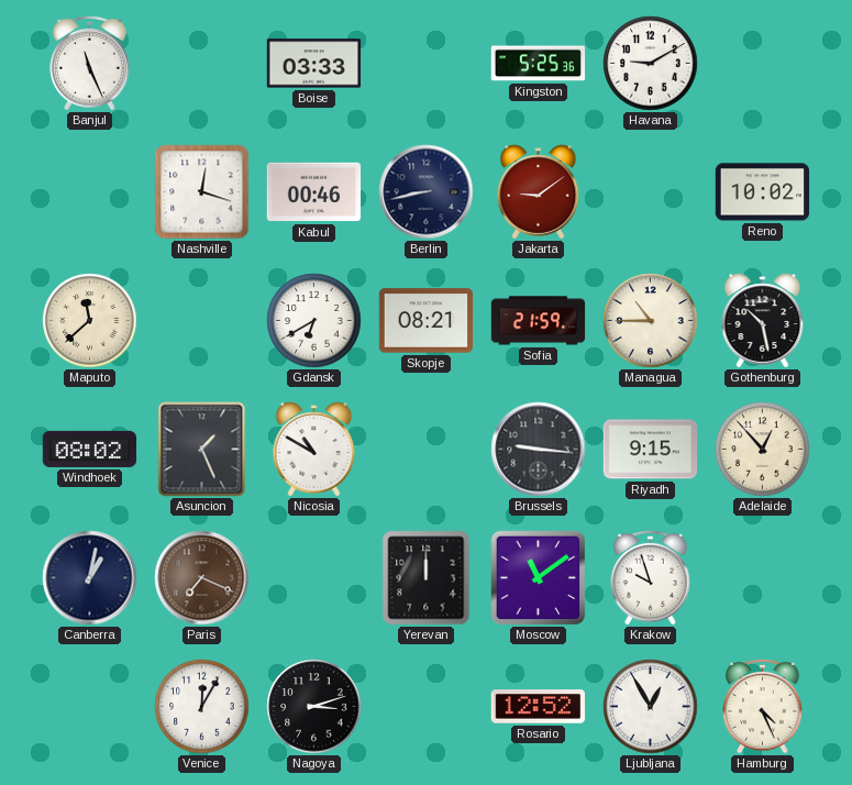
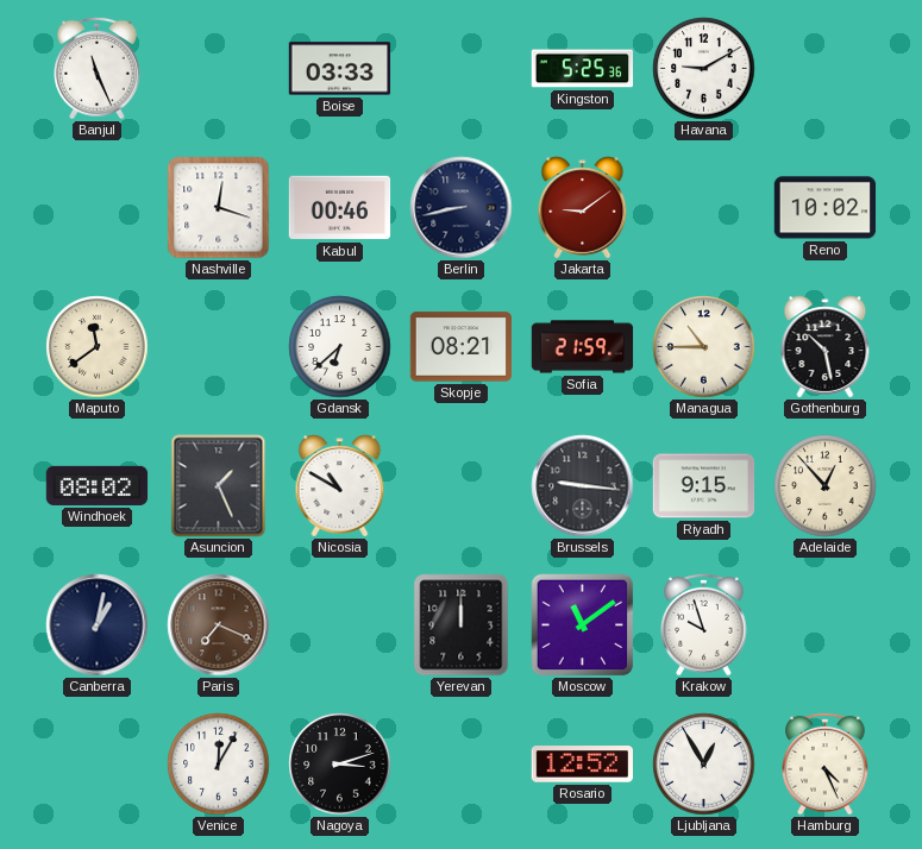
Maputo: 11:38 -> 11:39
Gdansk: 6:40 -> 6:38
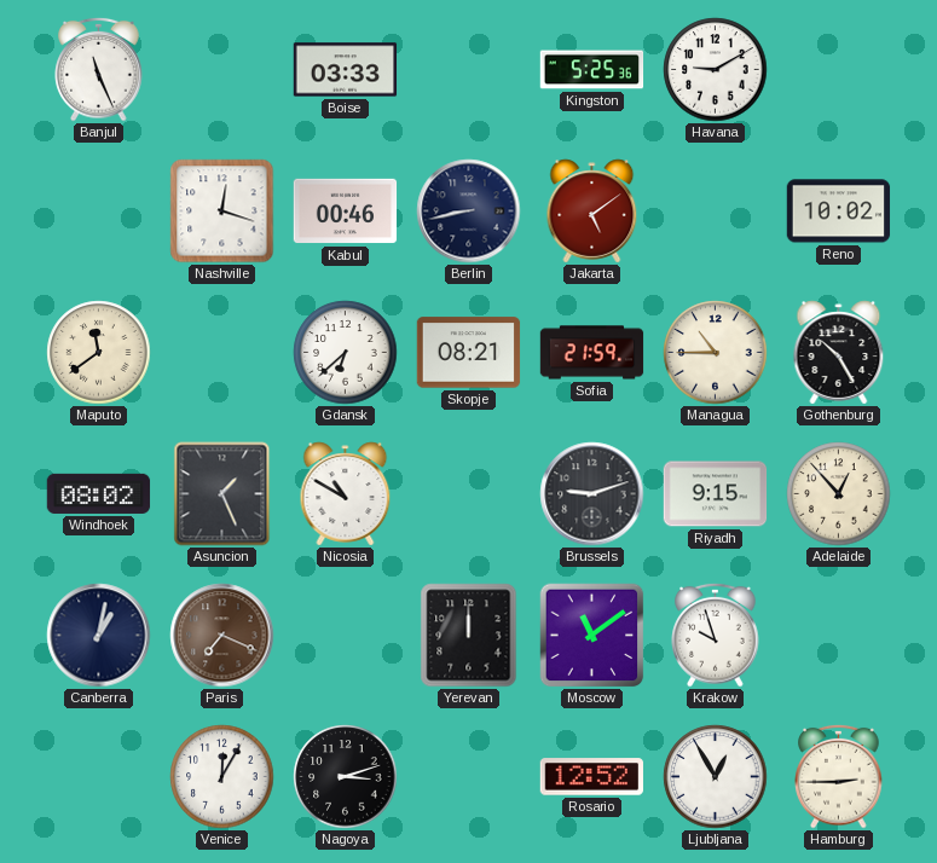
Jakarta: 9:09 -> 5:09
Gothenburg: 10:28 -> 10:25
Brussels: 9:16 -> 9:12
Hamburg: 4:26 -> 2:45
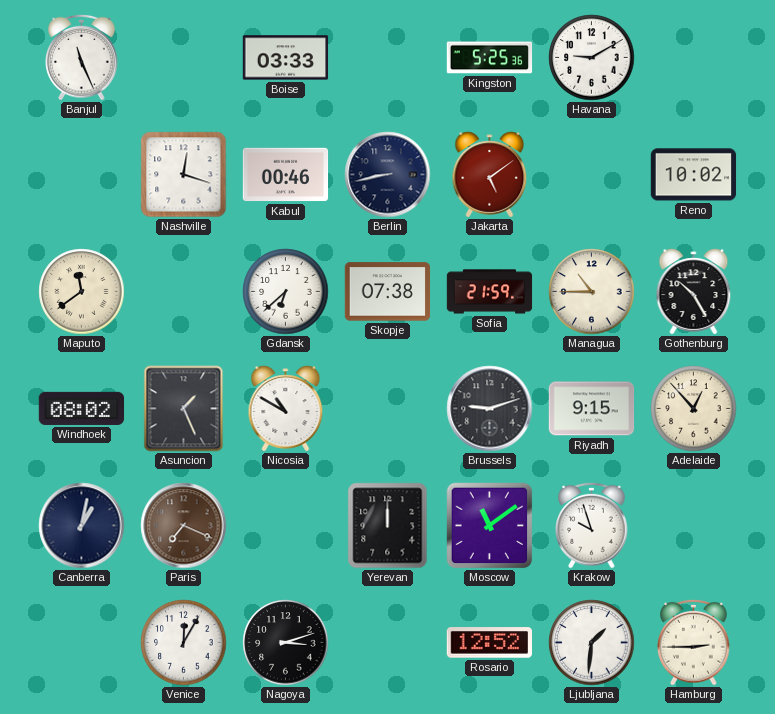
Skopje: 08:21 -> 07:38
Ljubljana: 12:55 -> 1:31
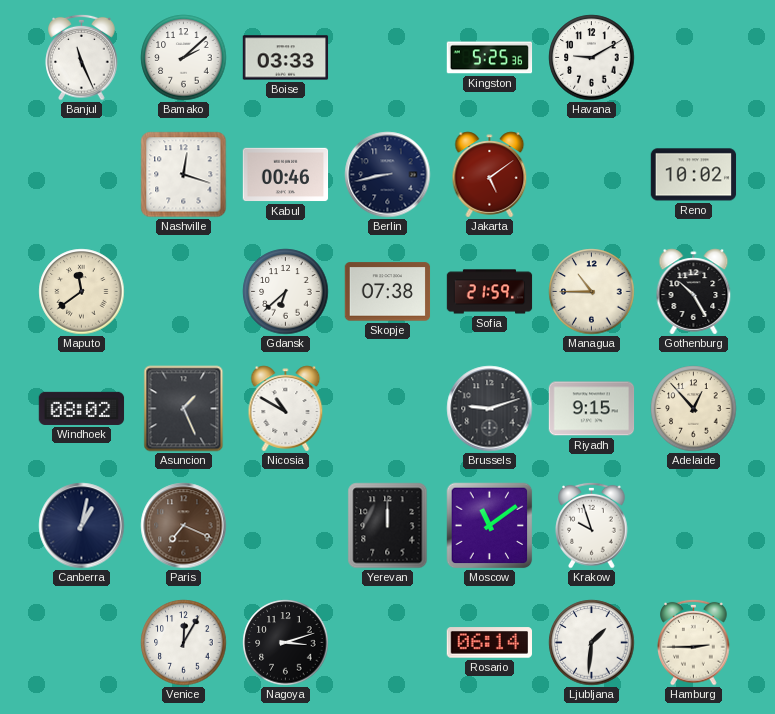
Bamako: none -> 2:08
Rosario: 12:52 -> 06:14
